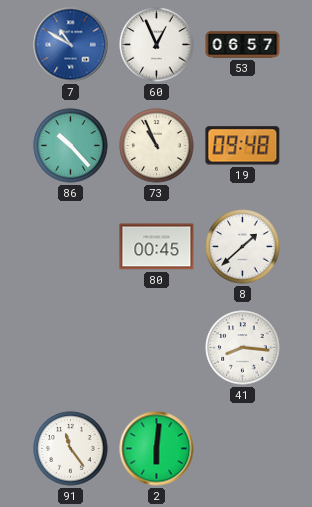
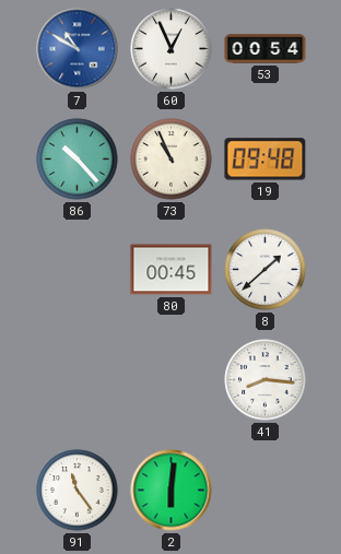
53: 06:57 -> 00:54
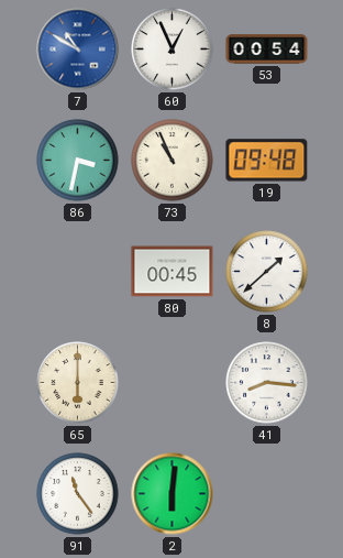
86: 10:23 -> 3:32
65: none -> 6:00
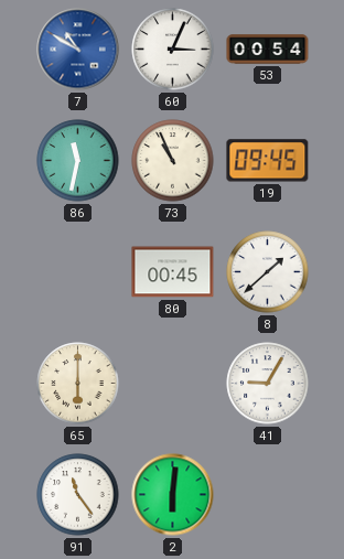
60: 12:56 -> 3:04
86: 3:32 -> 11:32
19: 09:48 -> 09:45
41: 8:16 -> 9:05
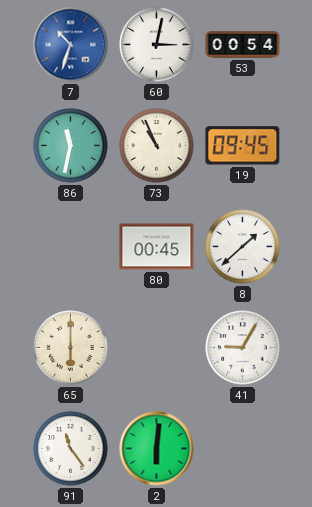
7: 10:50 -> 10:33
60: 3:04 -> 3:02
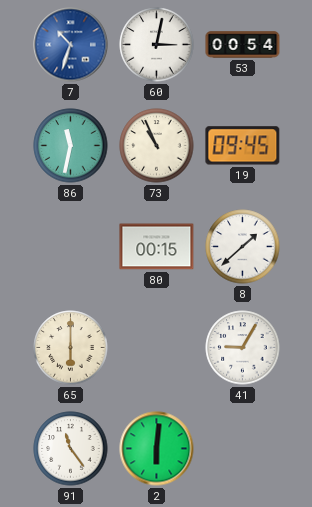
80: 00:45 -> 00:15
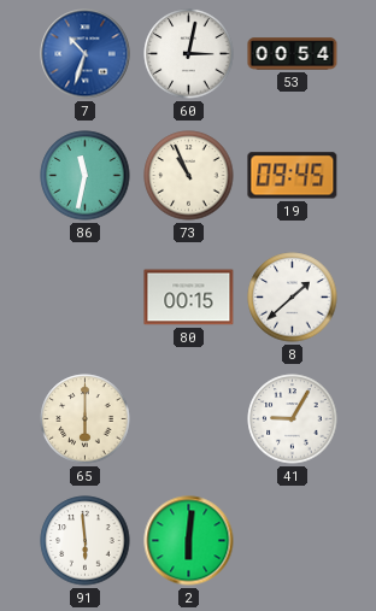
91: 11:24 -> 5:59
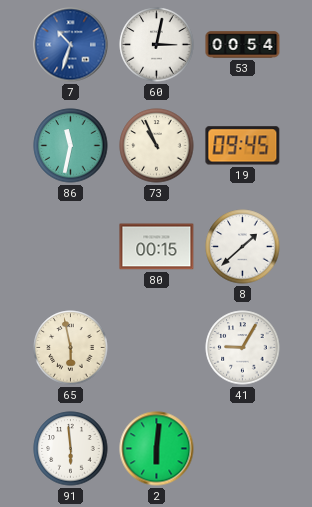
65: 6:00 -> 5:58
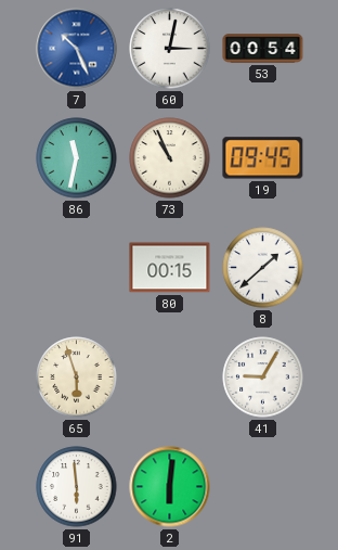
7: 10:33 -> 10:26
65: 5:58 -> 5:57
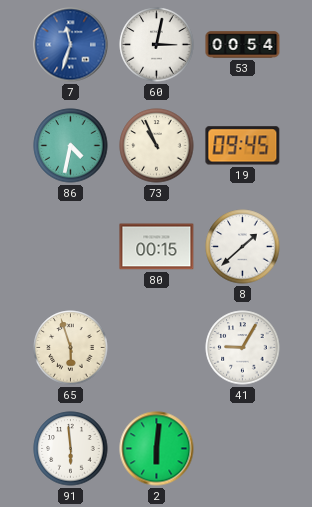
7: 10:26 -> 11:33
86: 11:32 -> 4:32
